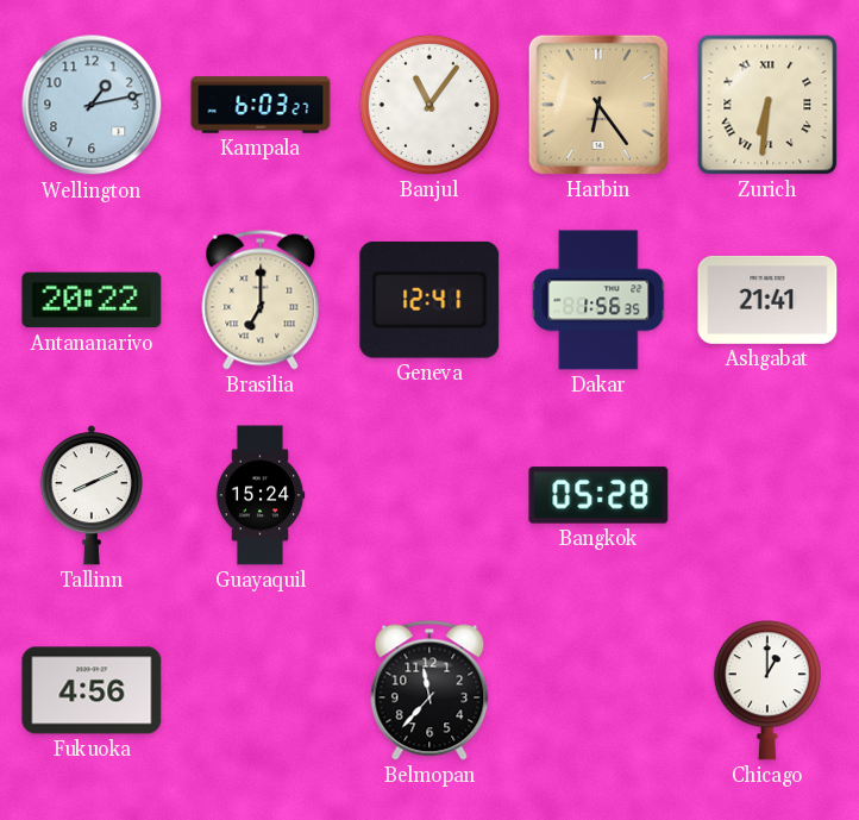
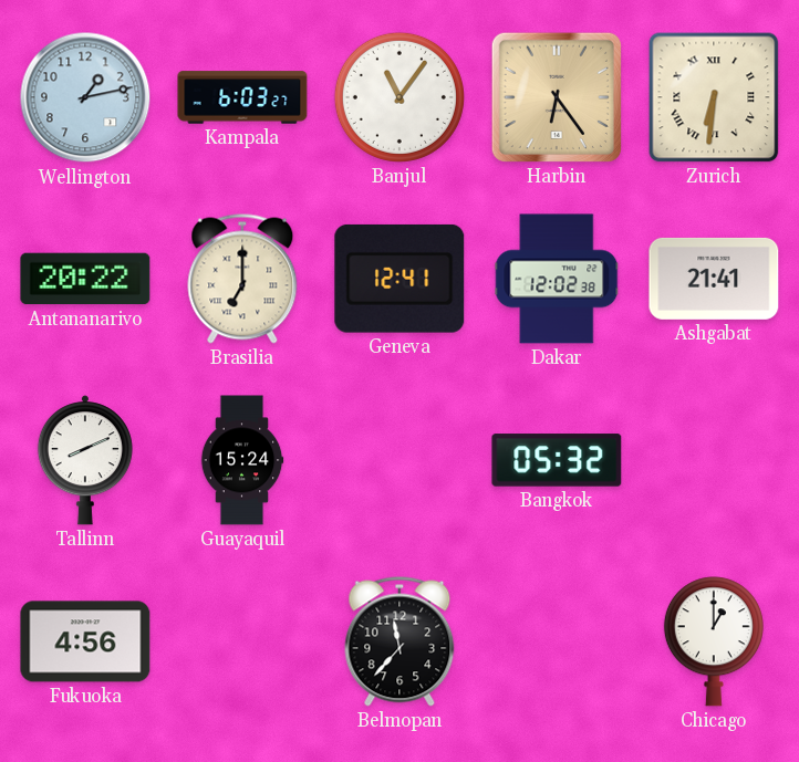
Dakar: 1:56 -> 12:02
Bangkok: 05:28 -> 05:32
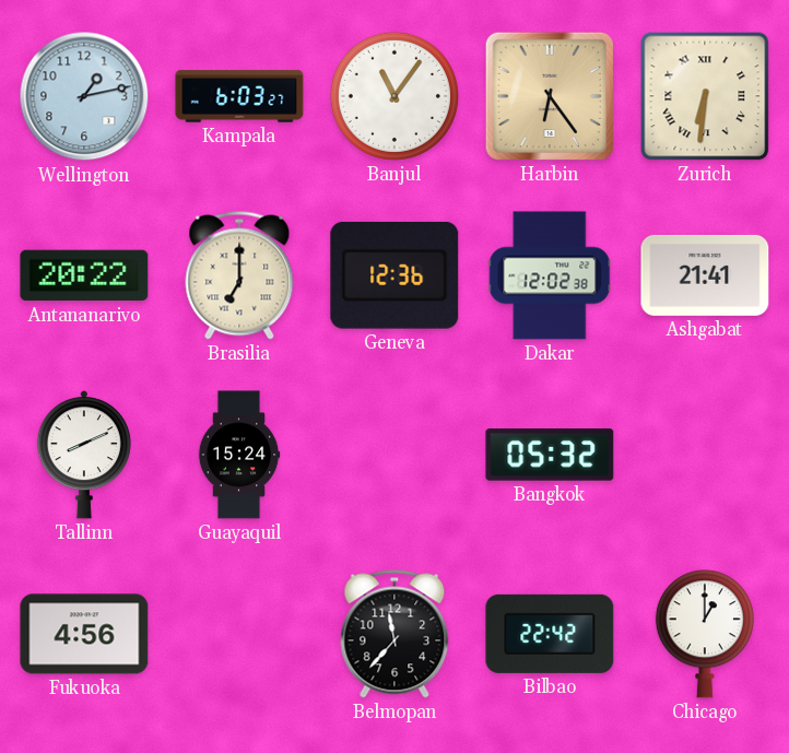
Geneva: 12:41 -> 12:36
Bilbao: none -> 22:42
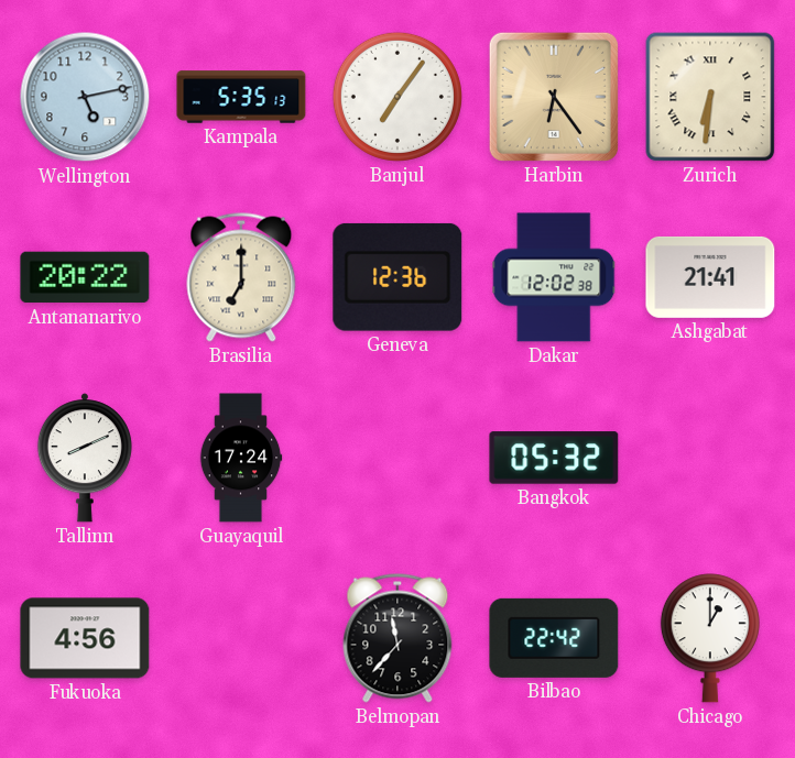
Wellington: 1:13 -> 5:13
Kampala: 6:03 -> 5:35
Banjul: 11:06 -> 7:06
Guayaquil: 15:24 -> 17:24
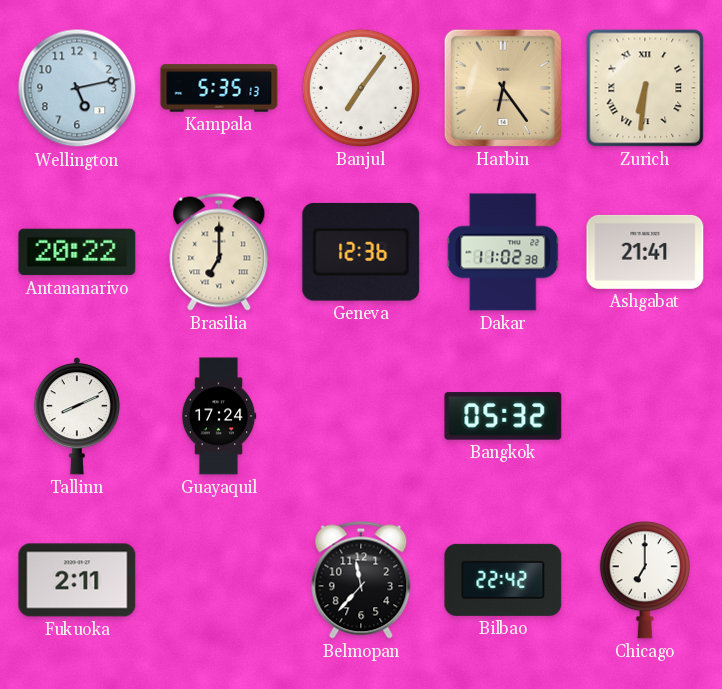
Dakar: 12:02 -> 11:02
Fukuoka: 4:56 -> 2:11
Chicago: 1:00 -> 7:00
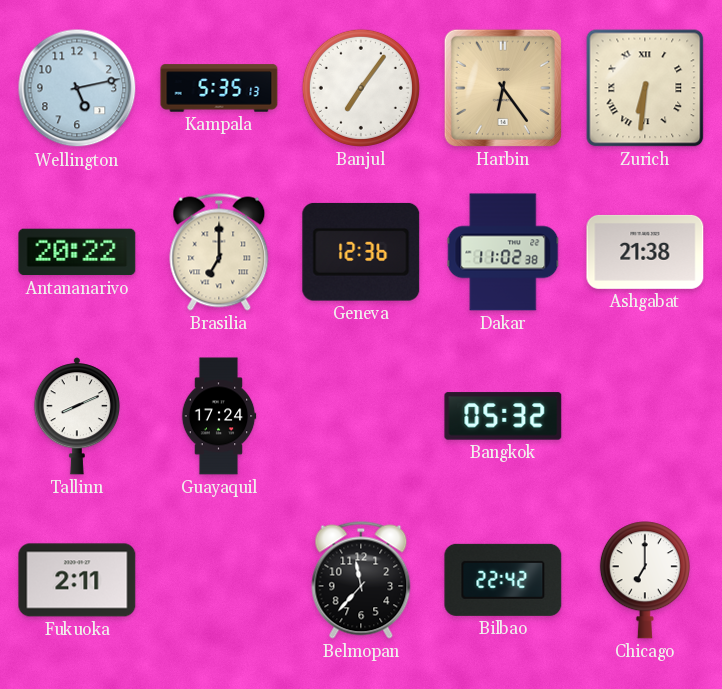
Ashgabat: 21:41 -> 21:38
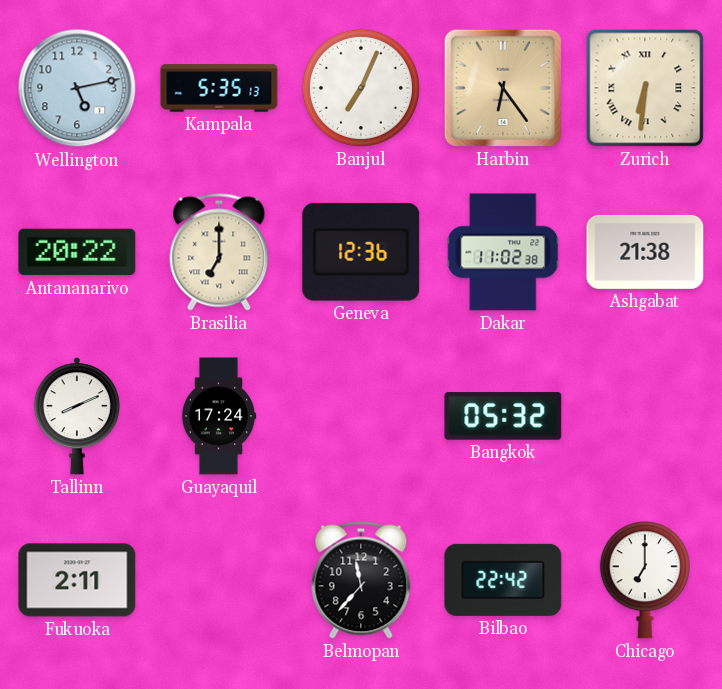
Banjul: 7:06 -> 7:04
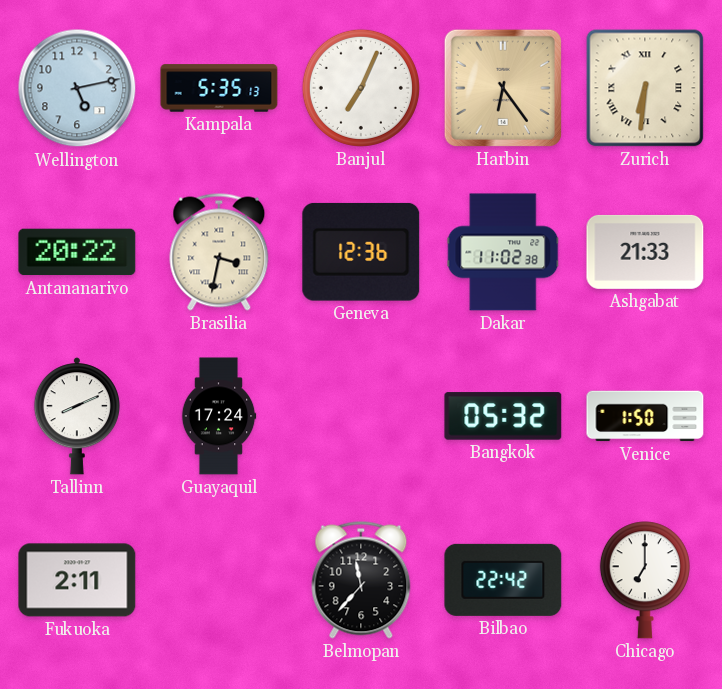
Brasilia: 7:00 -> 3:32
Ashgabat: 21:38 -> 21:33
Venice: none -> 1:50
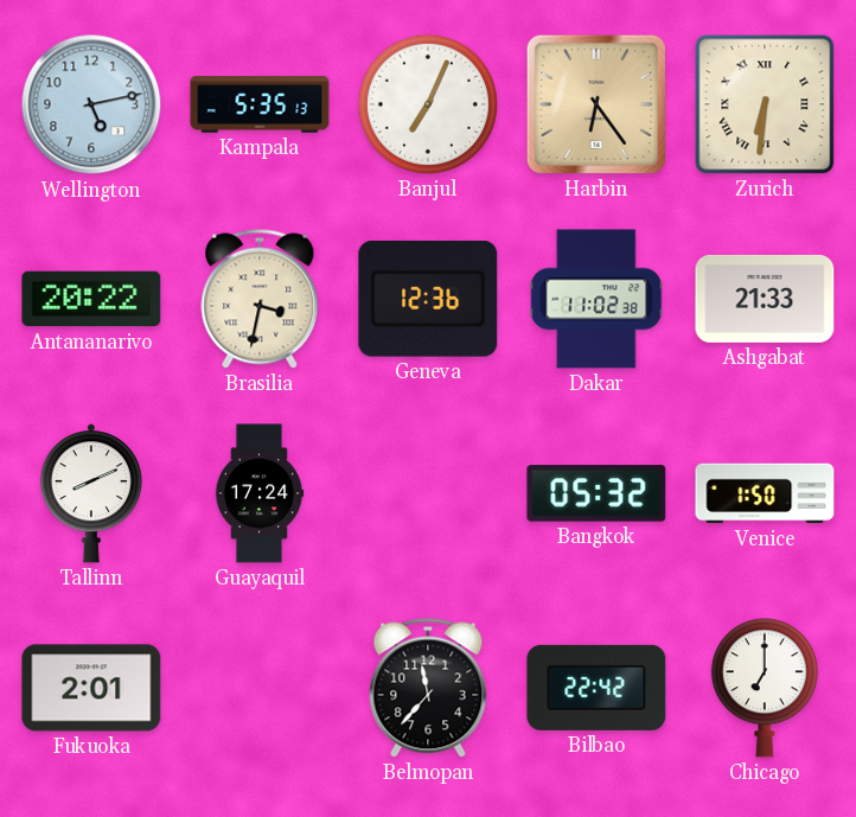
Fukuoka: 2:11 -> 2:01
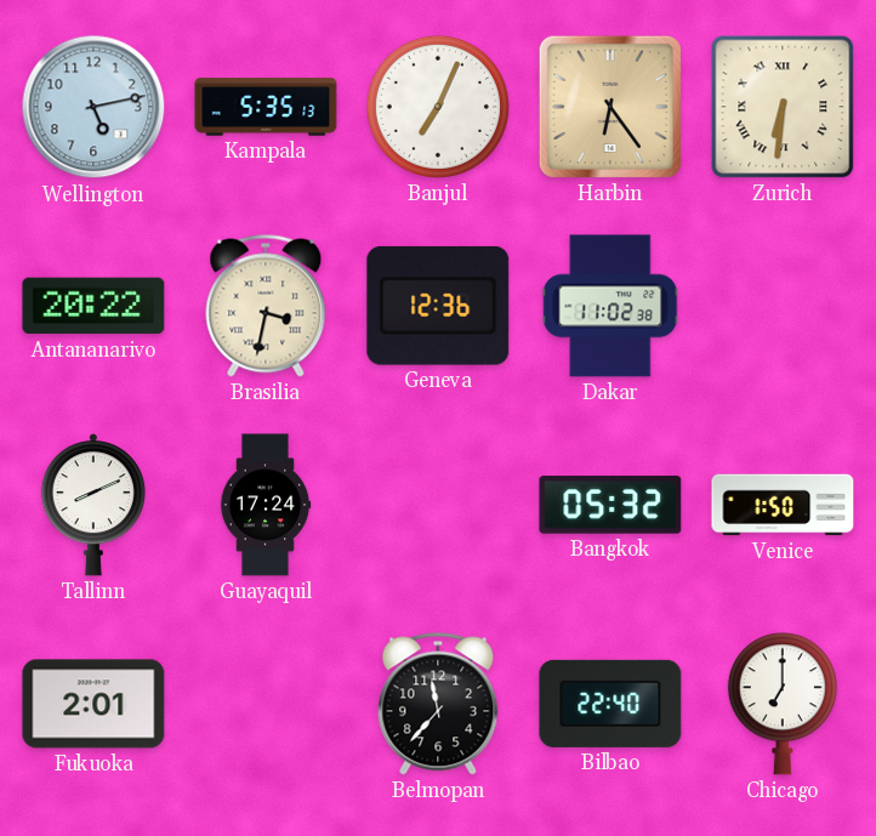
Ashgabat: 21:33 -> none
Bilbao: 22:42 -> 22:40
